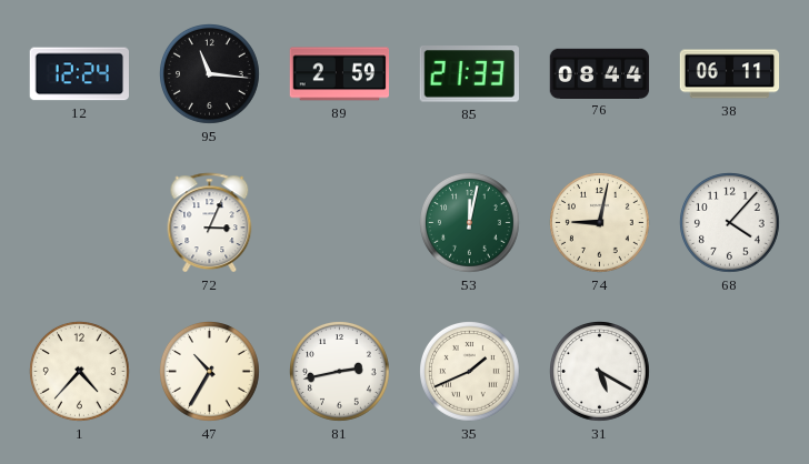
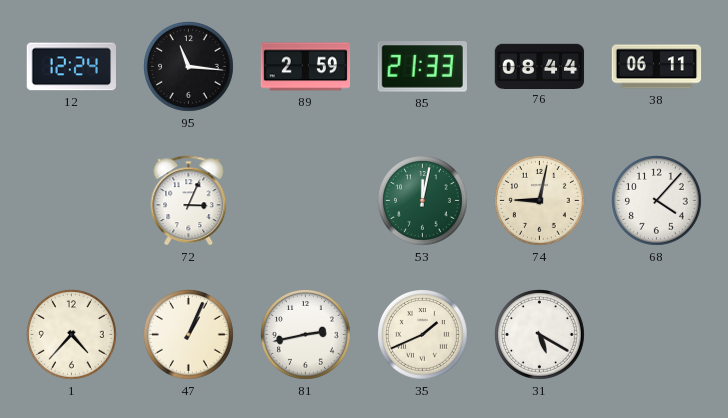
47: 10:35 -> 1:04
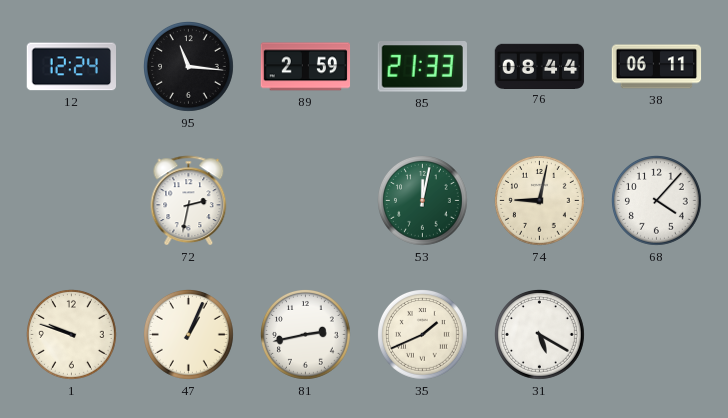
72: 3:04 -> 2:32
1: 4:37 -> 9:48
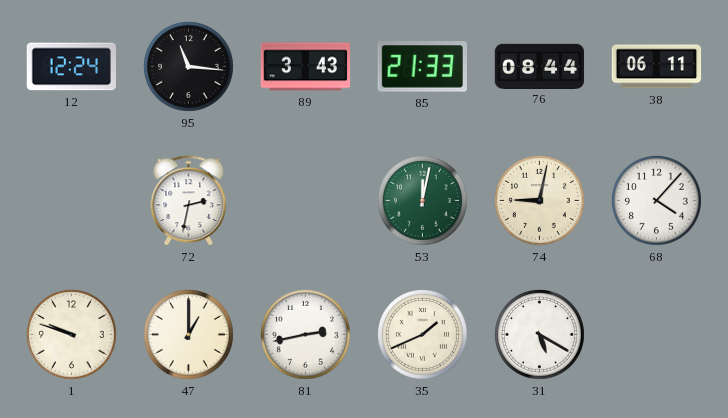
89: 2:59 -> 3:43
47: 1:04 -> 1:00
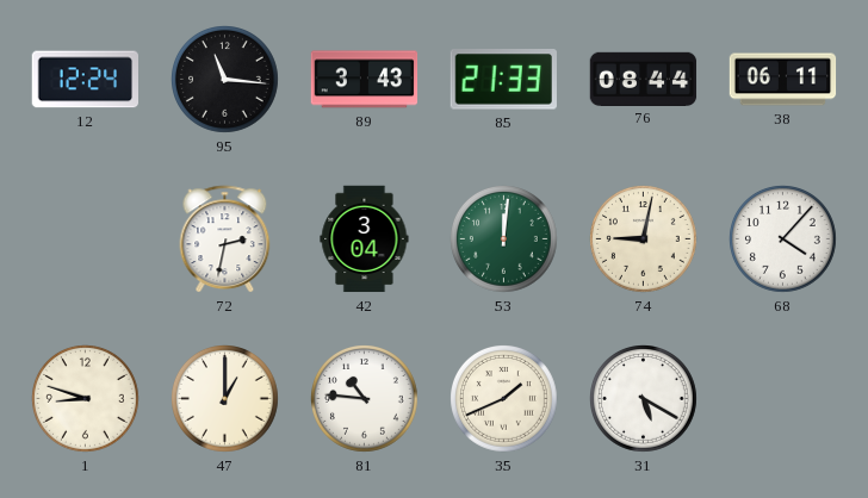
42: none -> 3:04
53: 12:02 -> 12:01
1: 9:48 -> 8:48
81: 2:43 -> 10:46
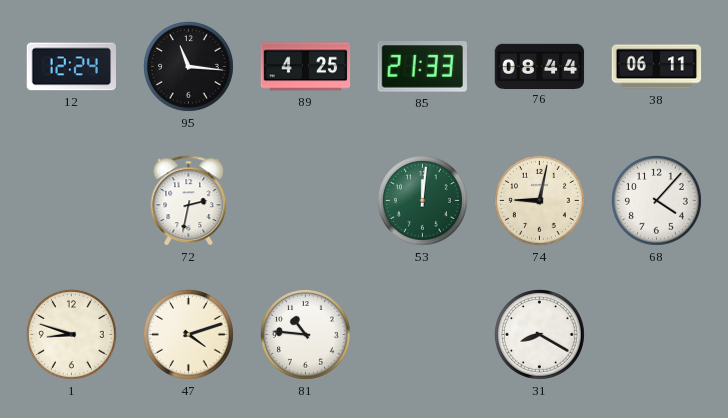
89: 3:43 -> 4:25
42: 3:04 -> none
47: 1:00 -> 4:12
35: 1:41 -> none
31: 5:20 -> 8:20
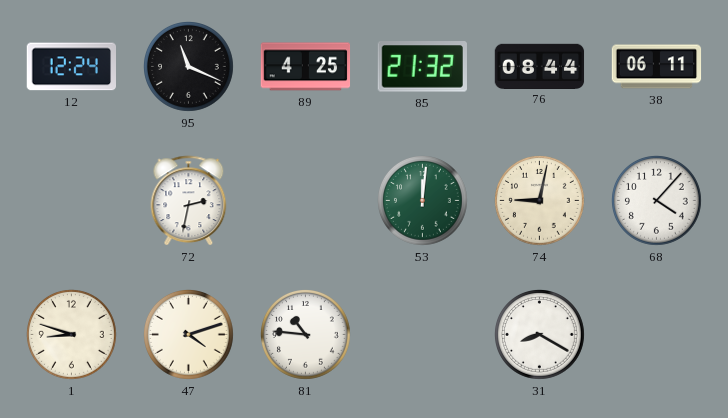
95: 11:16 -> 11:19
85: 21:33 -> 21:32
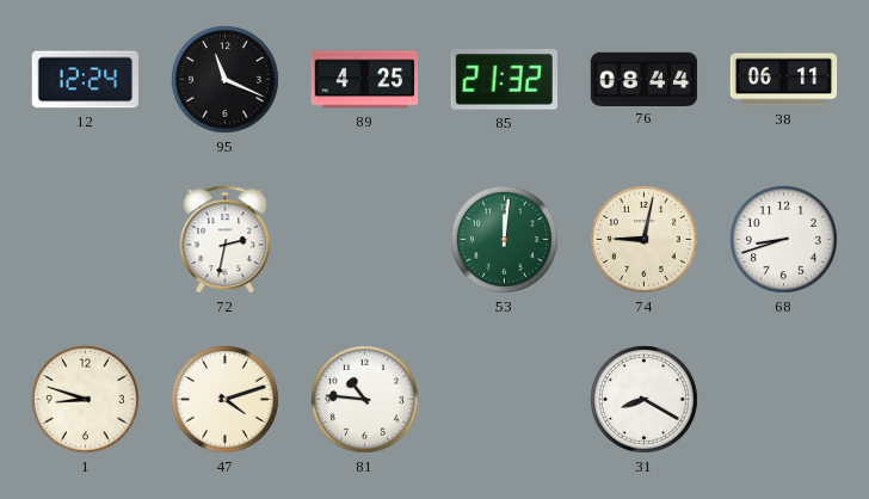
68: 4:07 -> 8:42
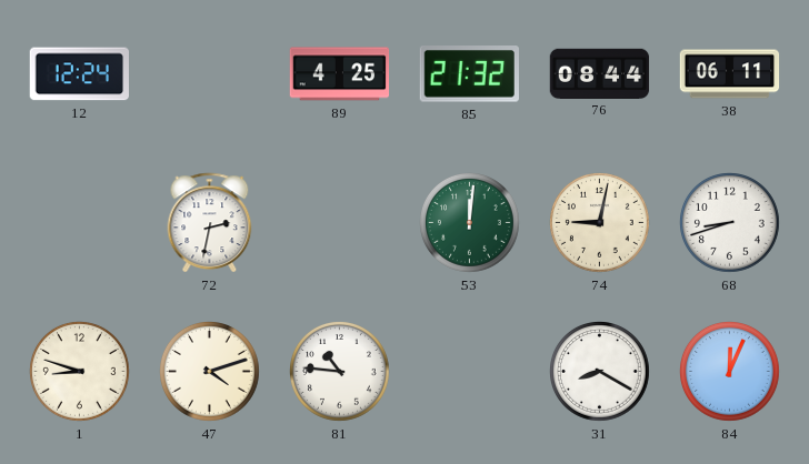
95: 11:19 -> none
84: none -> 12:04
